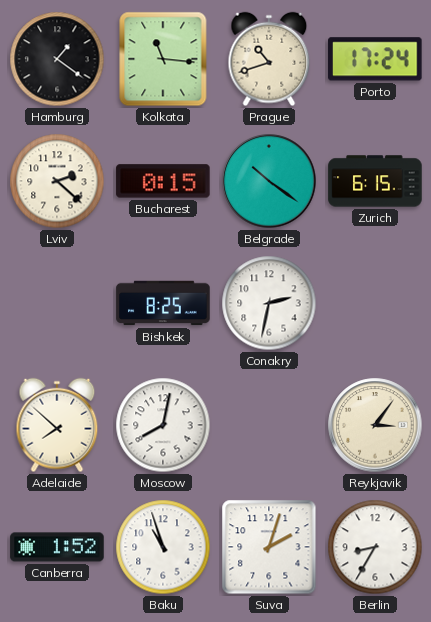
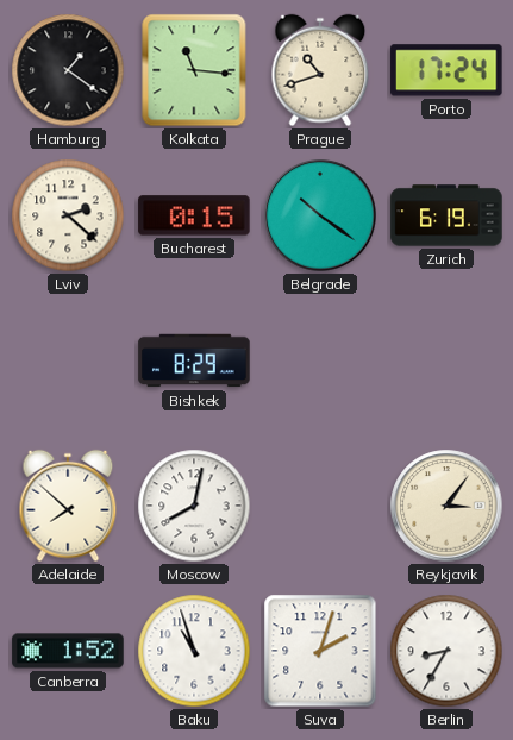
Zurich: 6:15 -> 6:19
Bishkek: 8:25 -> 8:29
Conakry: 2:32 -> none
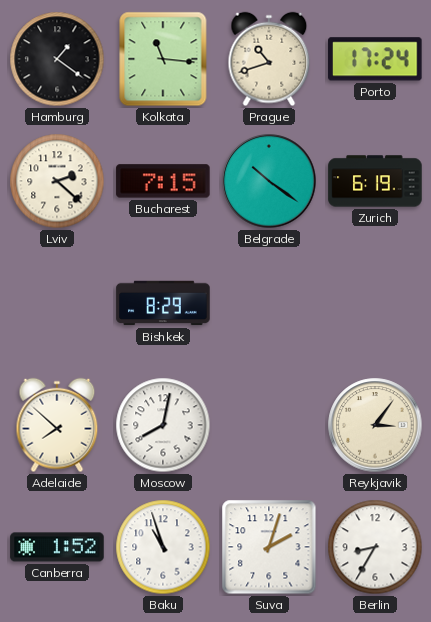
Bucharest: 0:15 -> 7:15
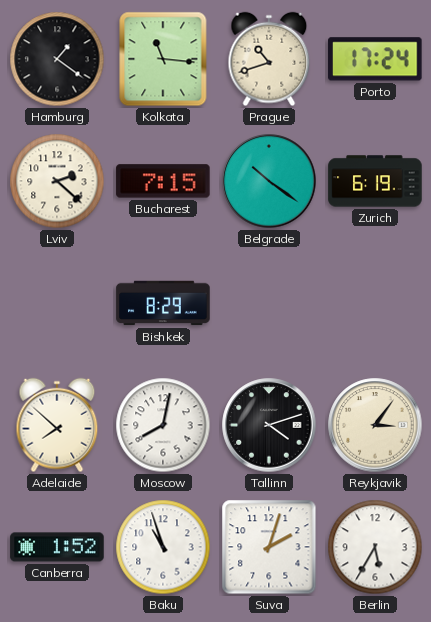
Tallinn: none -> 4:12
Berlin: 8:35 -> 5:35
